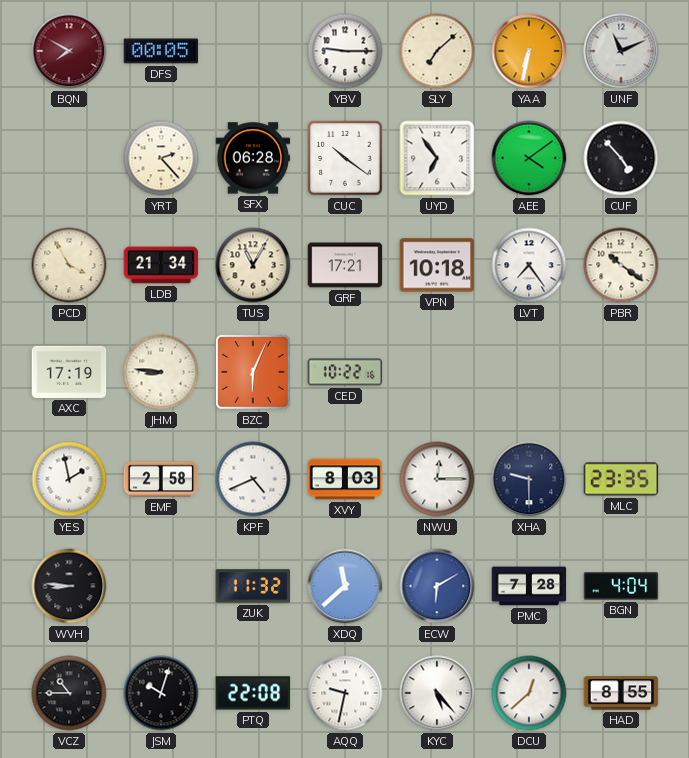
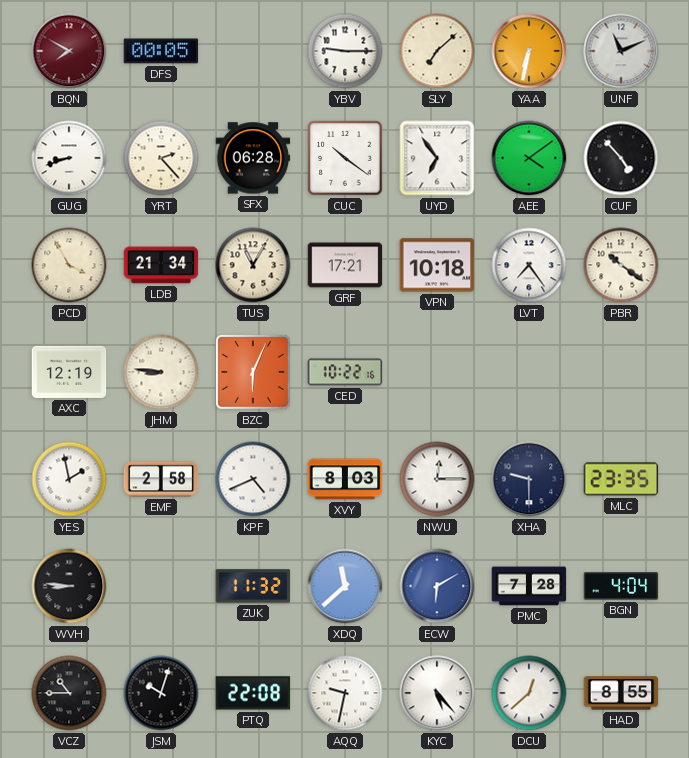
GUG: none -> 8:42
AXC: 17:19 -> 12:19
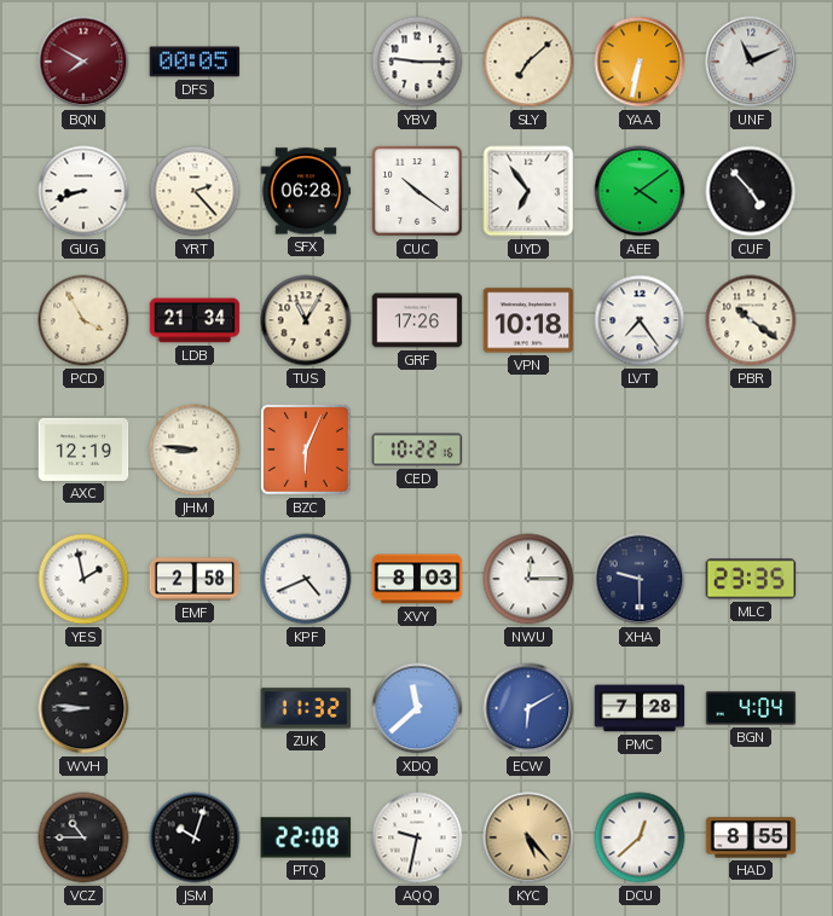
GRF: 17:21 -> 17:26
KYC dial: white -> champagne
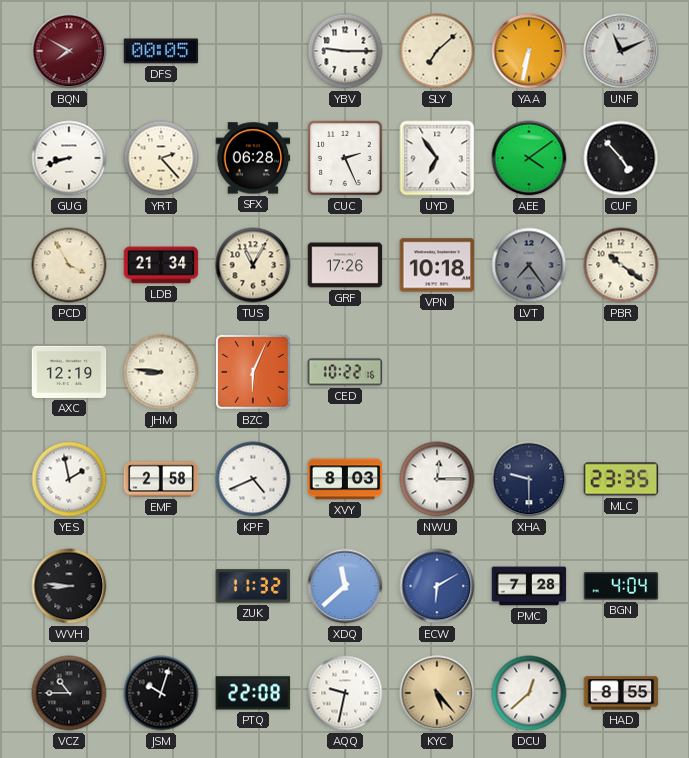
CUC: 10:21 -> 2:26
LVT dial: white -> grey
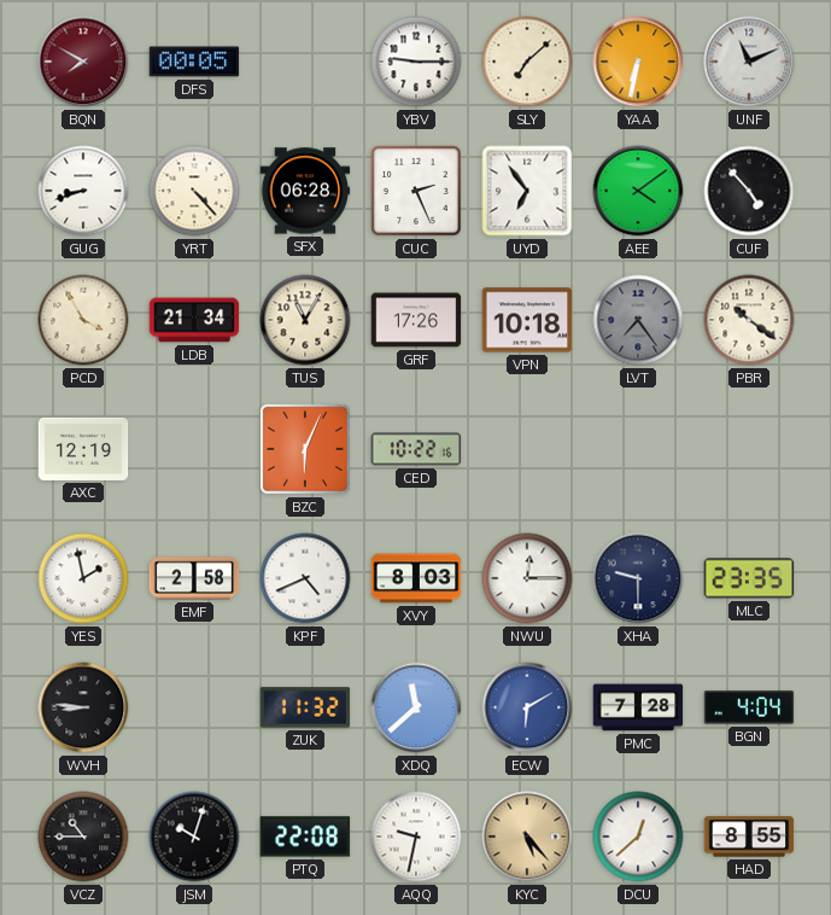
YRT: 2:23 -> 4:23
JHM: 8:46 -> none
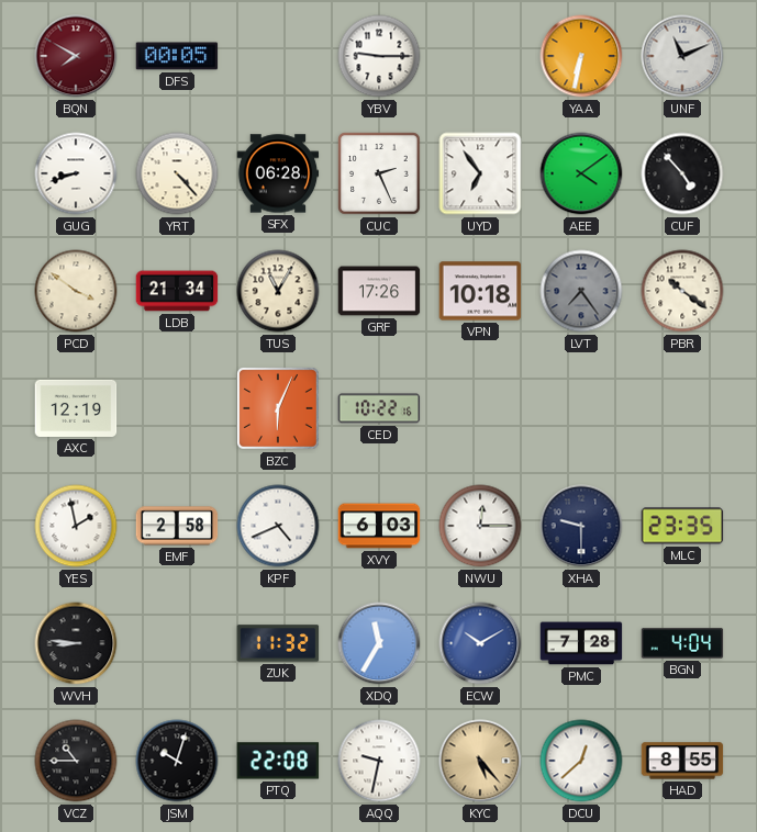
SLY: 7:08 -> none
PCD: 3:55 -> 3:51
XVY: 8:03 -> 6:03
XDQ: 11:38 -> 11:35
ECW: 6:10 -> 10:10
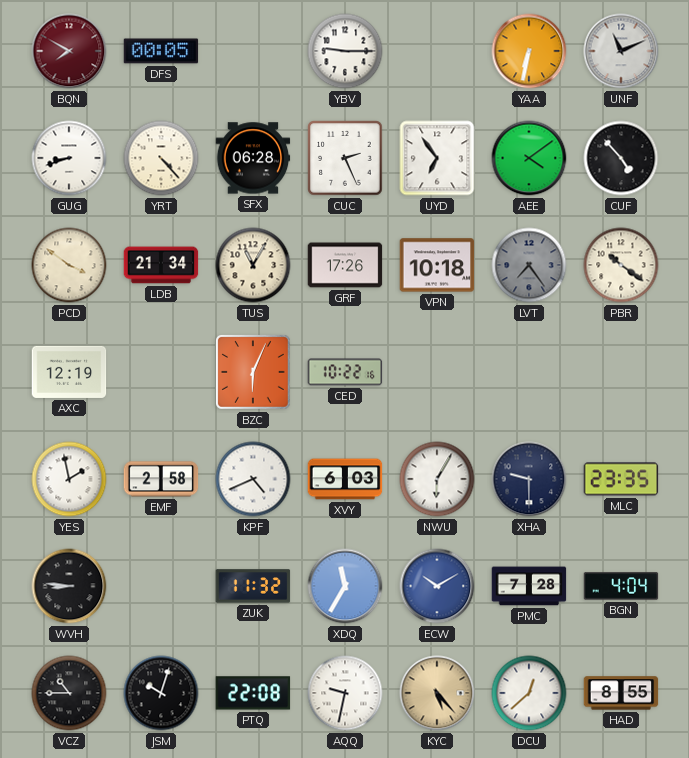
NWU: 12:15 -> 6:05
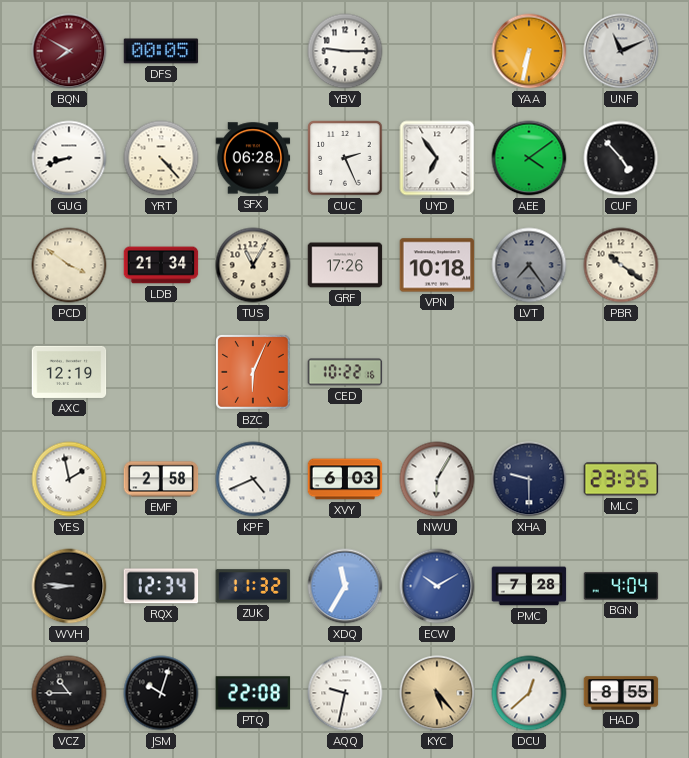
RQX: none -> 12:34
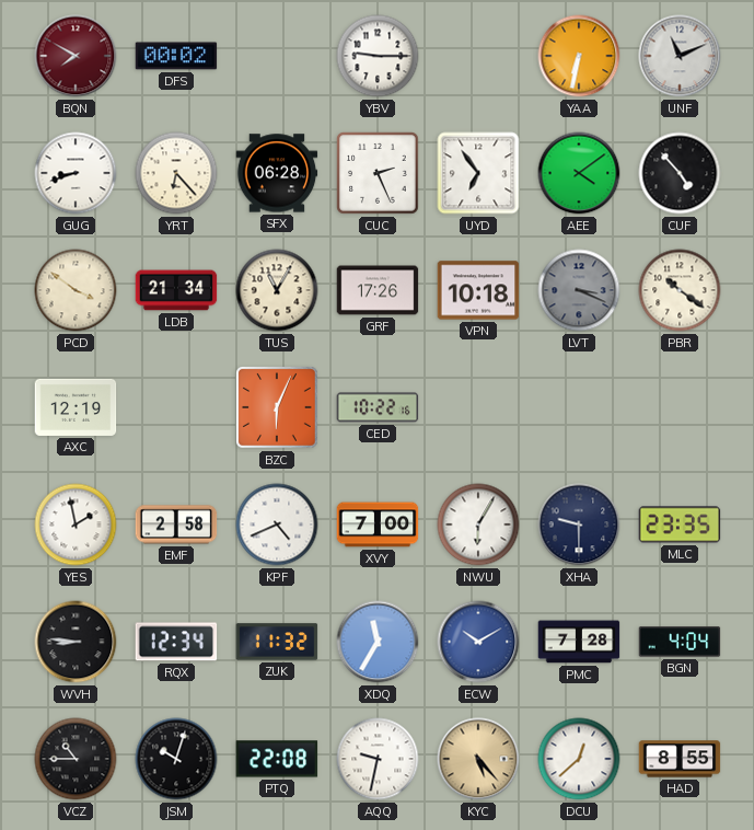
DFS: 00:05 -> 00:02
YRT: 4:23 -> 6:23
LVT: 7:24 -> 3:19
XVY: 6:03 -> 7:00
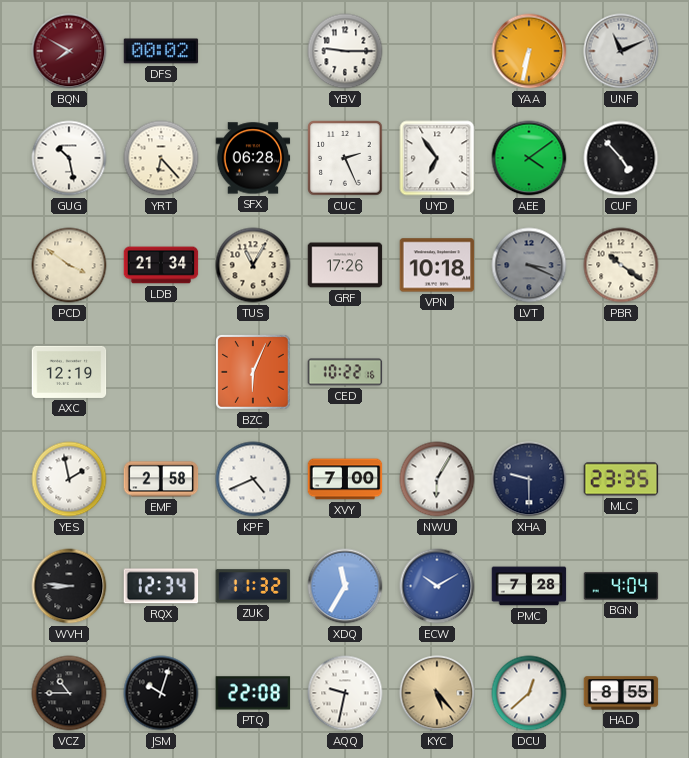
GUG: 8:42 -> 10:28
